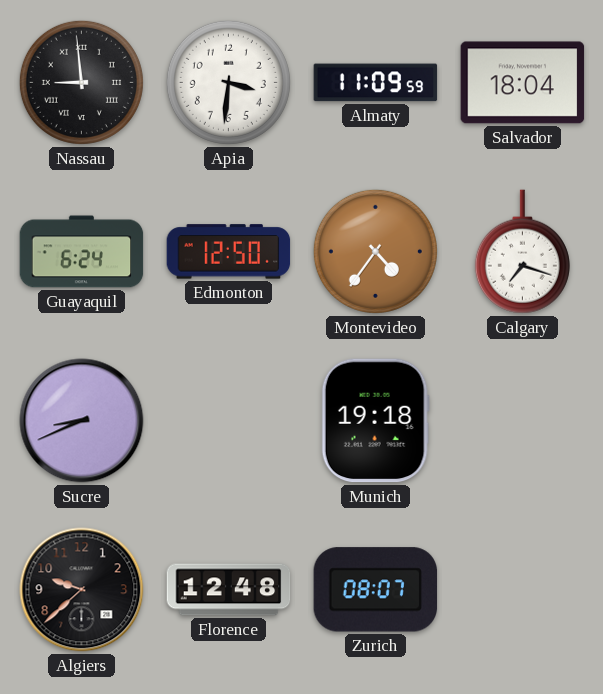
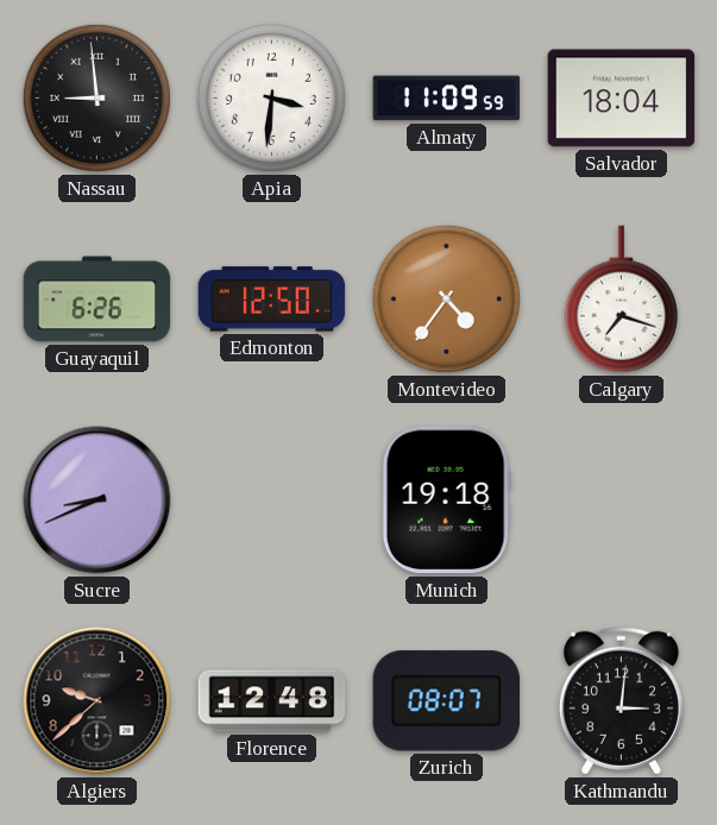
Guayaquil: 6:24 -> 6:26
Kathmandu: none -> 3:01
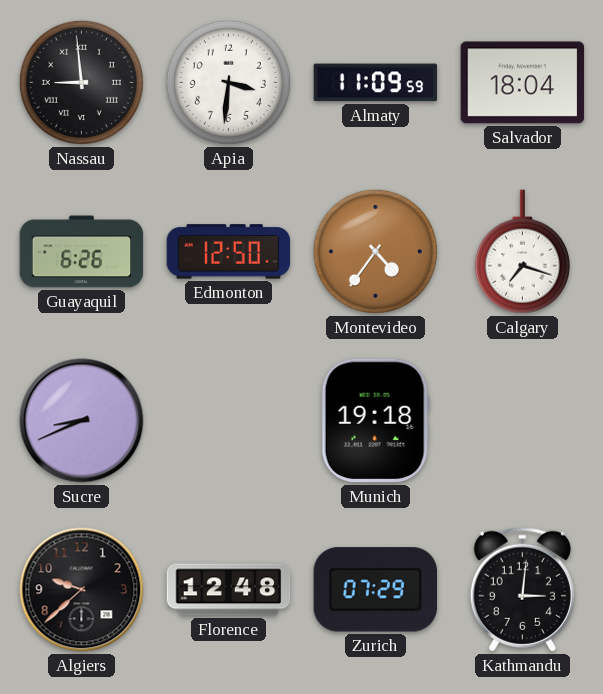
Zurich: 08:07 -> 07:29
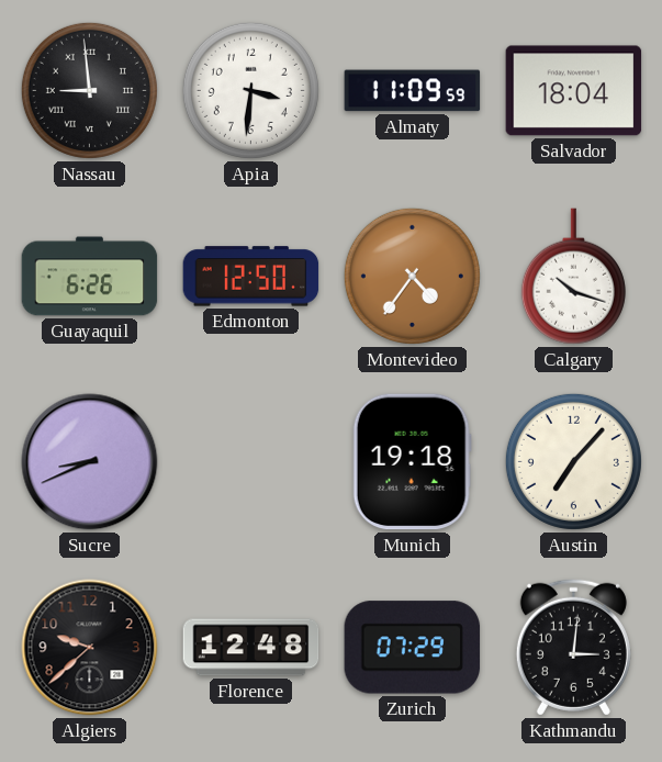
Calgary: 7:18 -> 10:18
Austin: none -> 7:07
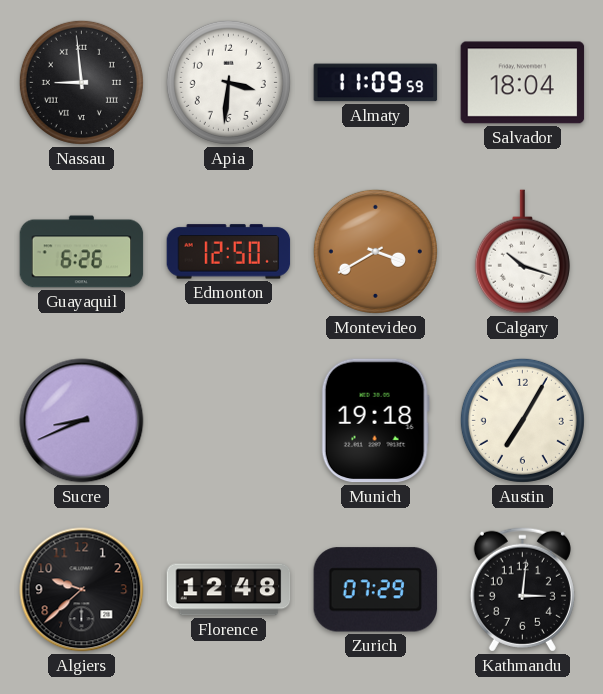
Montevideo: 4:36 -> 3:40
Austin: 7:07 -> 7:05
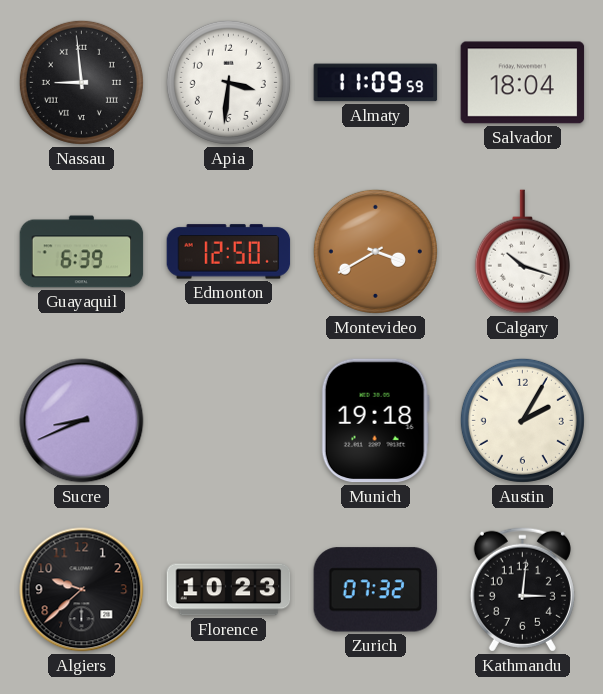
Guayaquil: 6:26 -> 6:39
Austin: 7:05 -> 2:05
Florence: 12:48 -> 10:23
Zurich: 07:29 -> 07:32
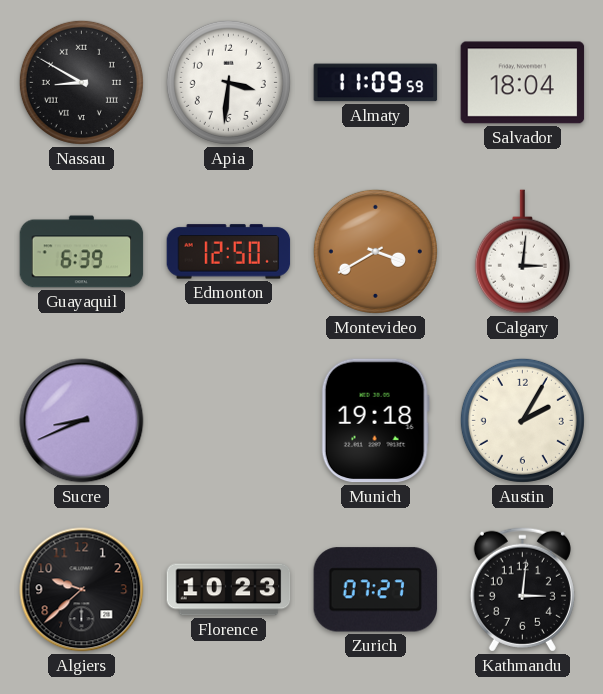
Nassau: 8:59 -> 8:50
Calgary: 10:18 -> 3:01
Zurich: 07:32 -> 07:27
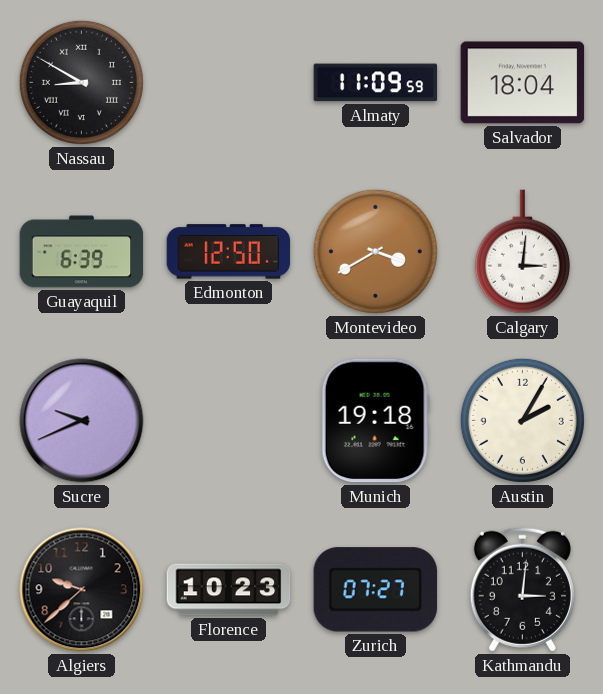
Apia: 3:31 -> none
Sucre: 8:41 -> 9:41
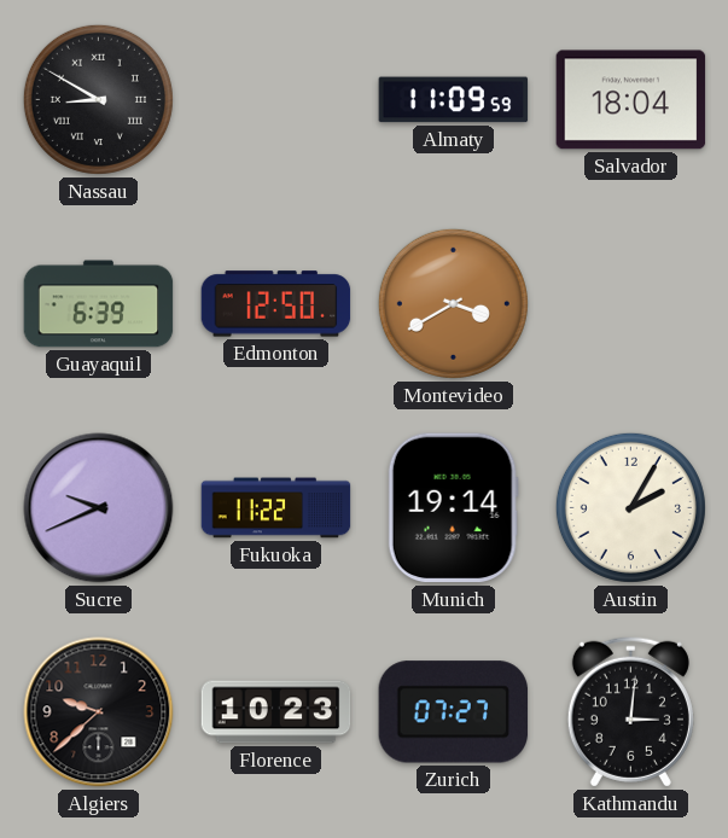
Calgary: 3:01 -> none
Fukuoka: none -> 11:22
Munich: 19:18 -> 19:14
